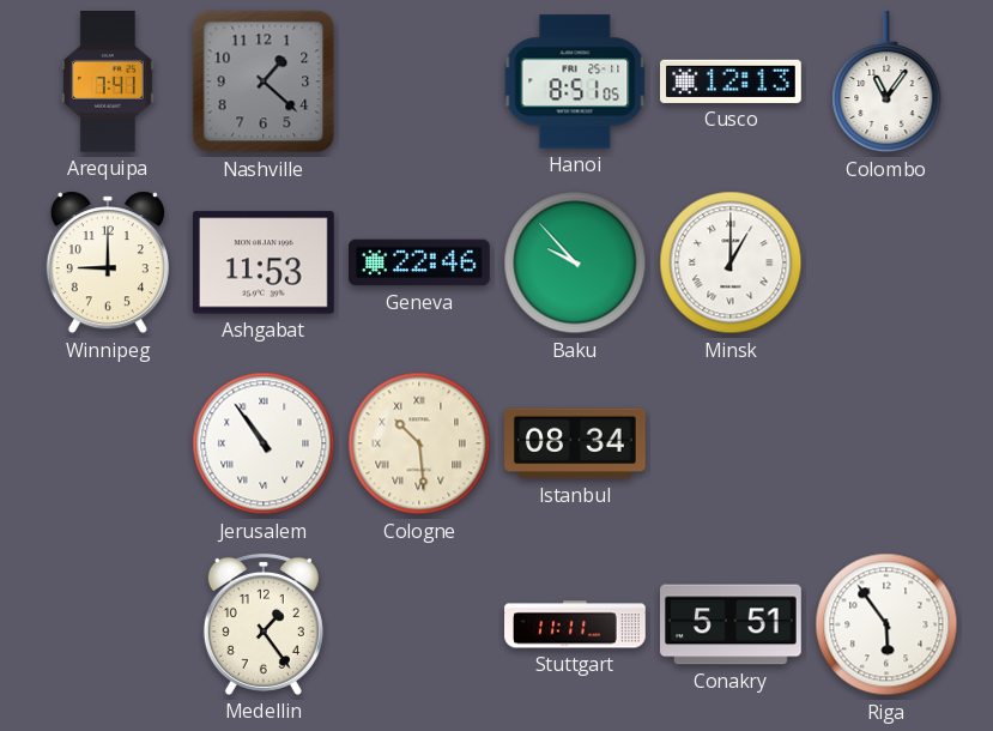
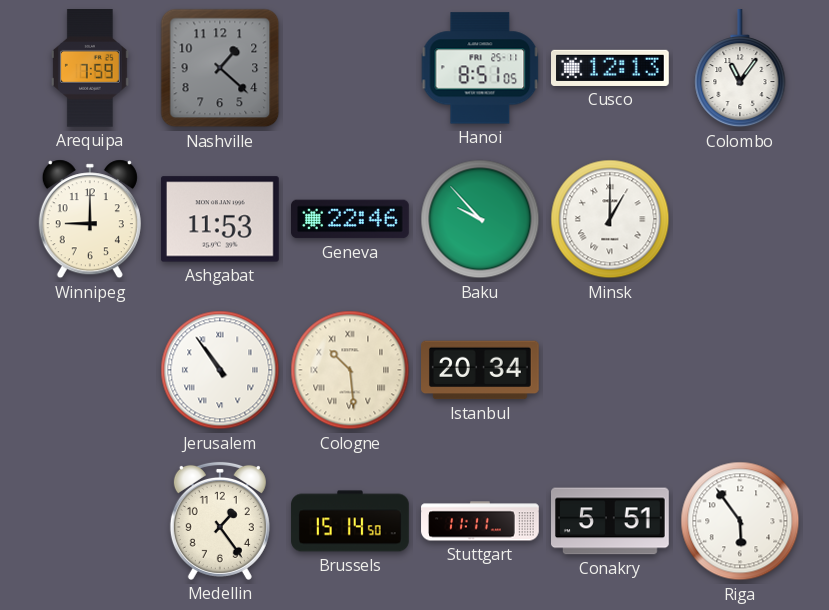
Arequipa: 7:41 -> 7:59
Istanbul: 08:34 -> 20:34
Brussels: none -> 15:14
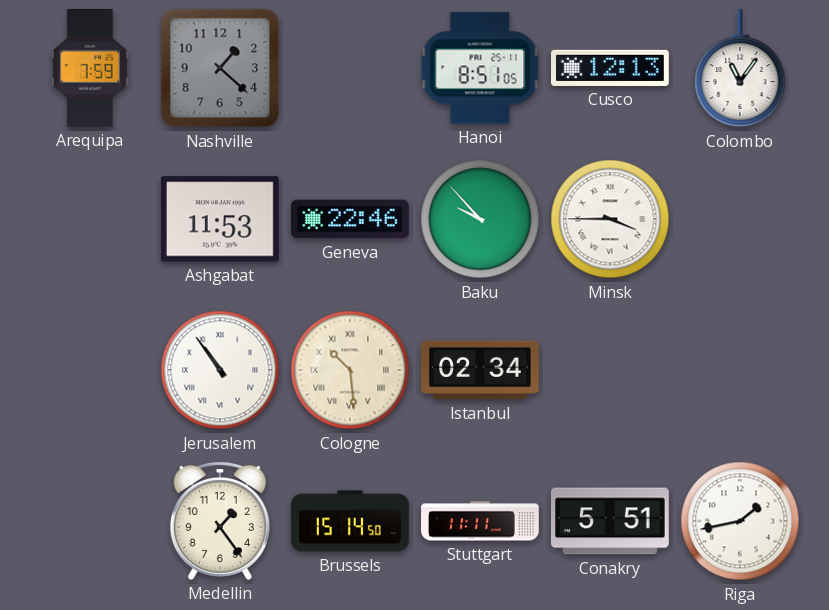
Winnipeg: 9:00 -> none
Minsk: 1:00 -> 3:45
Istanbul: 20:34 -> 02:34
Riga: 5:54 -> 1:43
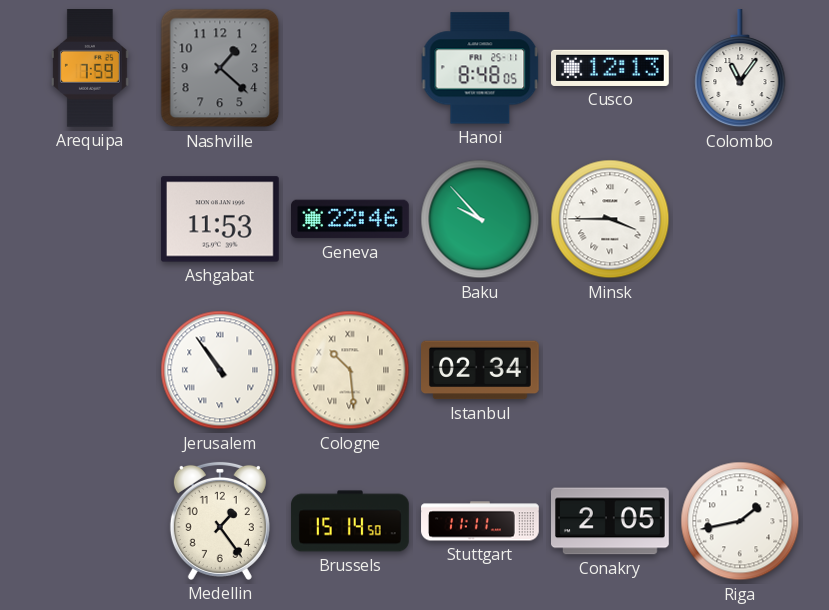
Hanoi: 8:51 -> 8:48
Conakry: 5:51 -> 2:05
